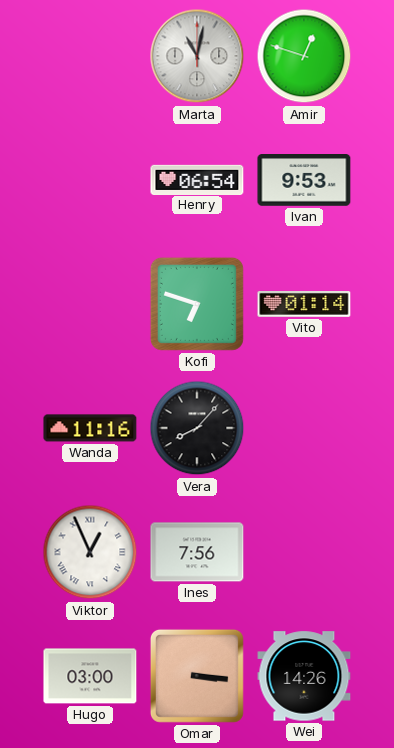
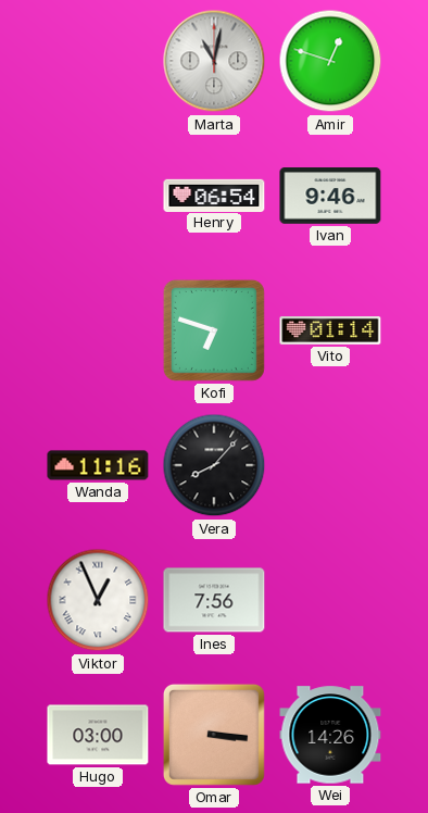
Ivan: 9:53 -> 9:46
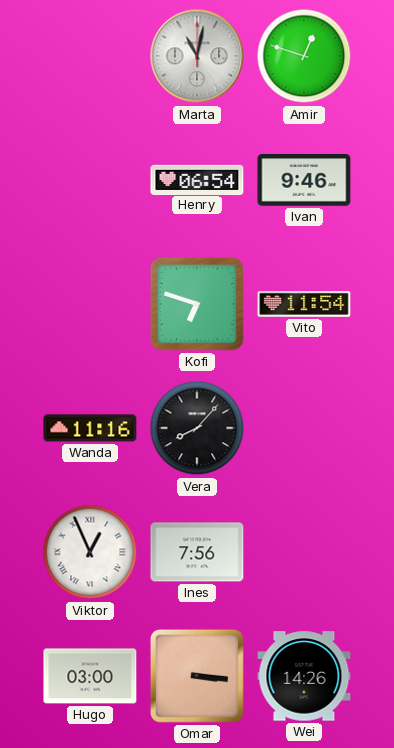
Vito: 01:14 -> 11:54
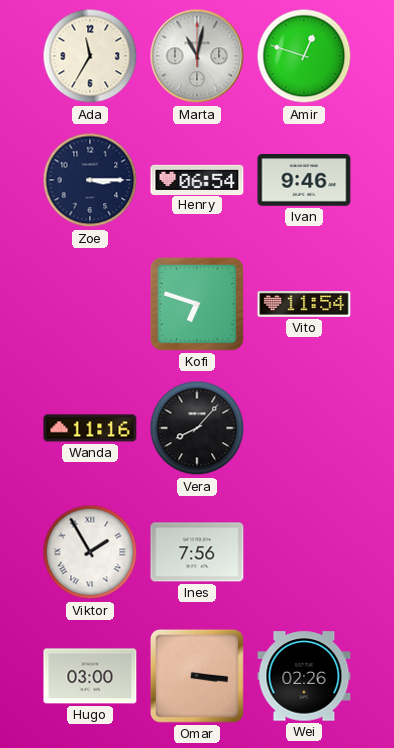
Ada: none -> 11:35
Zoe: none -> 3:15
Viktor: 12:56 -> 1:55
Wei: 14:26 -> 02:26
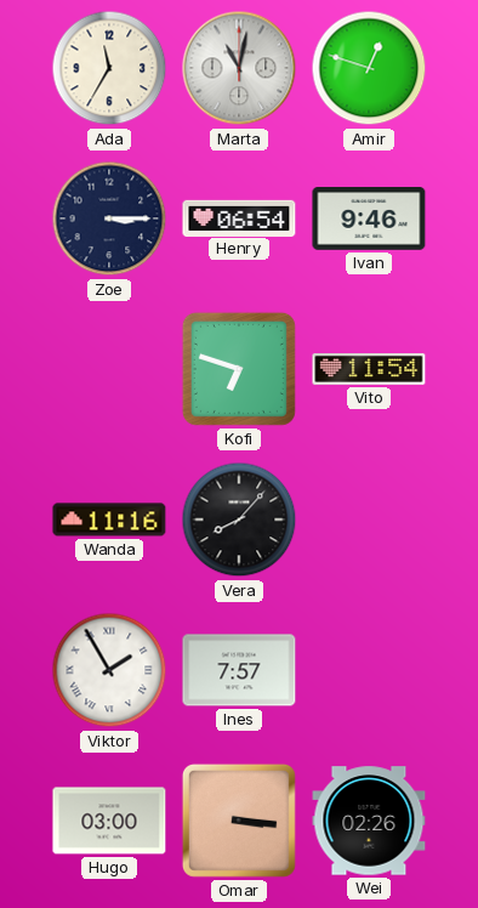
Ines: 7:56 -> 7:57
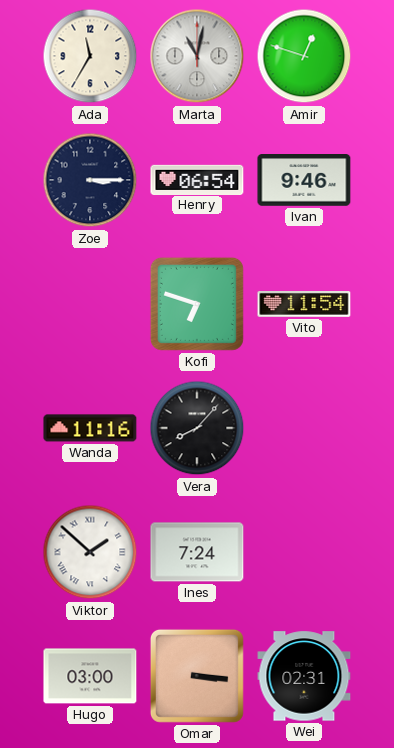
Viktor: 1:55 -> 1:52
Ines: 7:57 -> 7:24
Wei: 02:26 -> 02:31
